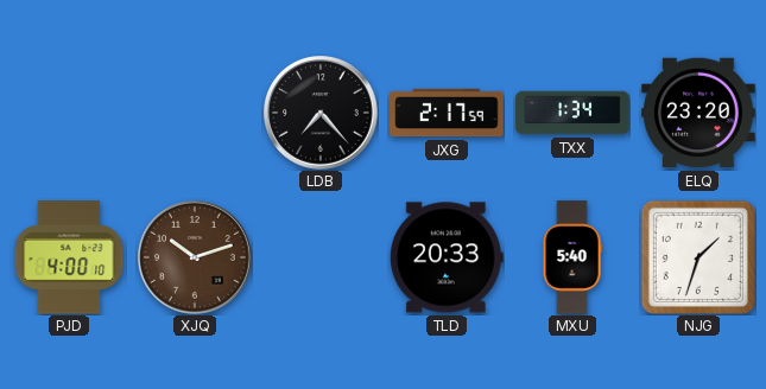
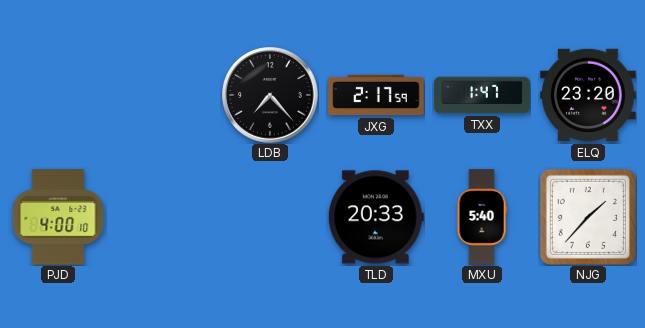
TXX: 1:34 -> 1:47
XJQ: 10:12 -> none
NJG: 1:33 -> 1:37
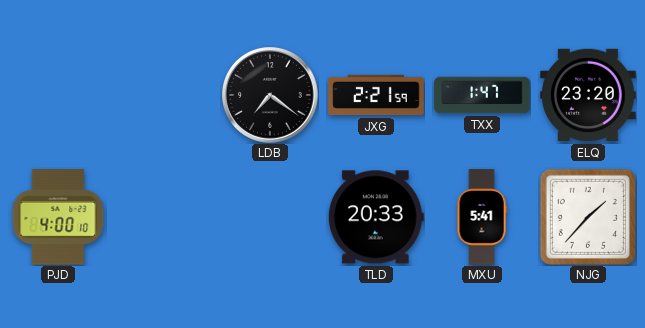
LDB: 7:23 -> 7:21
JXG: 2:17 -> 2:21
MXU: 5:40 -> 5:41
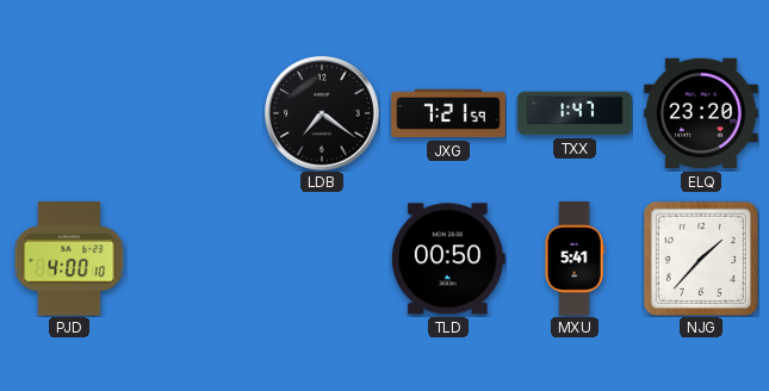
JXG: 2:21 -> 7:21
TLD: 20:33 -> 00:50
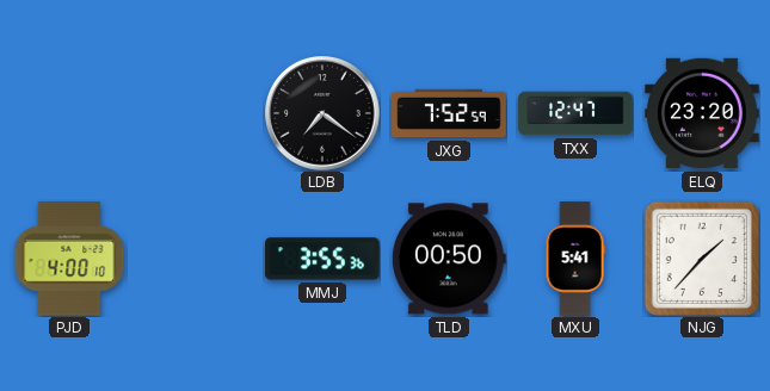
JXG: 7:21 -> 7:52
TXX: 1:47 -> 12:47
MMJ: none -> 3:55
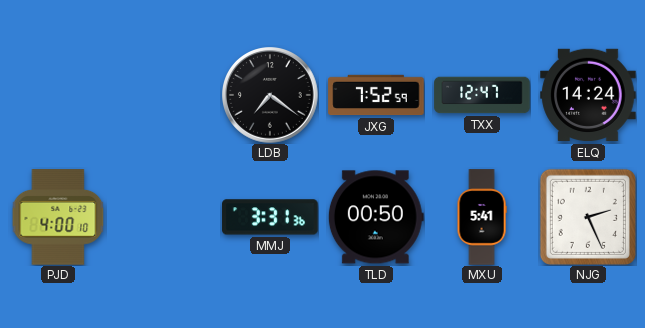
ELQ: 23:20 -> 14:24
MMJ: 3:55 -> 3:31
NJG: 1:37 -> 2:26
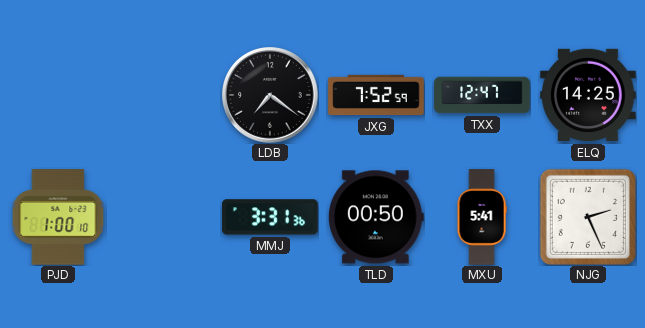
ELQ: 14:24 -> 14:25
PJD: 4:00 -> 1:00
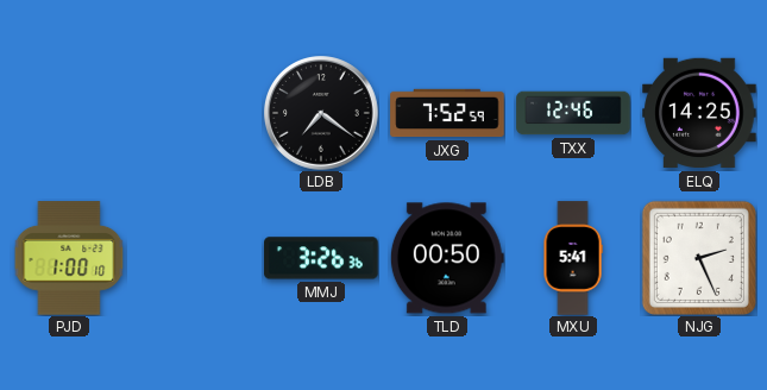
TXX: 12:47 -> 12:46
MMJ: 3:31 -> 3:26
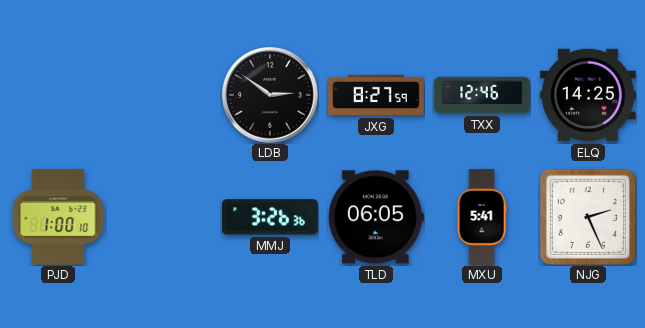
LDB: 7:21 -> 2:51
JXG: 7:52 -> 8:27
TLD: 00:50 -> 06:05
